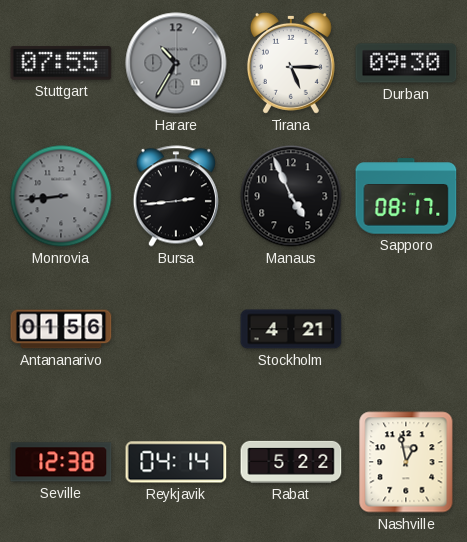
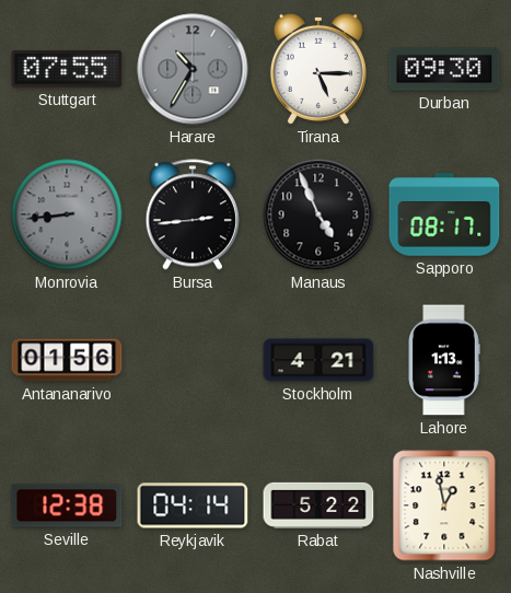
Lahore: none -> 1:13
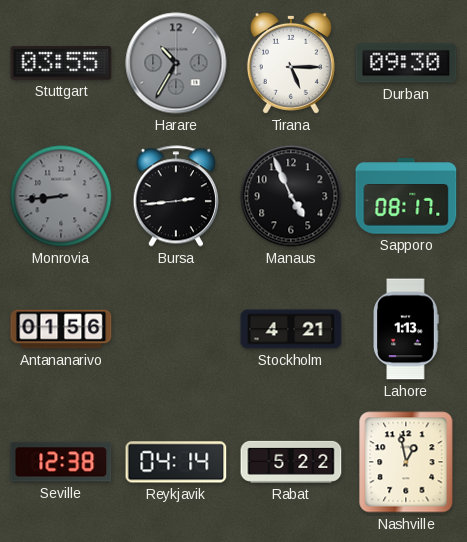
Stuttgart: 07:55 -> 03:55
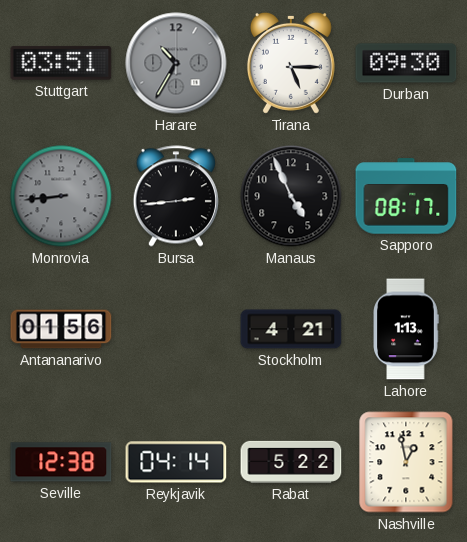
Stuttgart: 03:55 -> 03:51
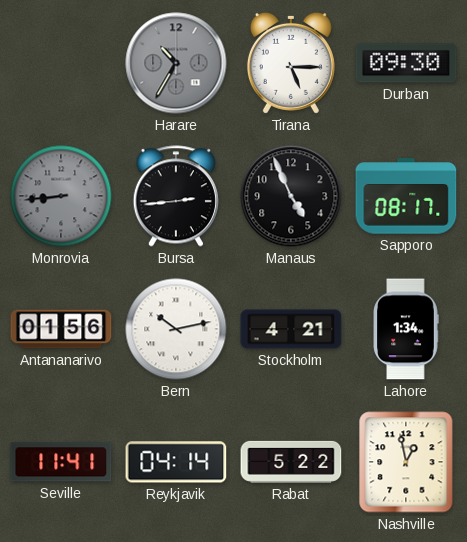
Stuttgart: 03:51 -> none
Bern: none -> 10:13
Lahore: 1:13 -> 1:34
Seville: 12:38 -> 11:41
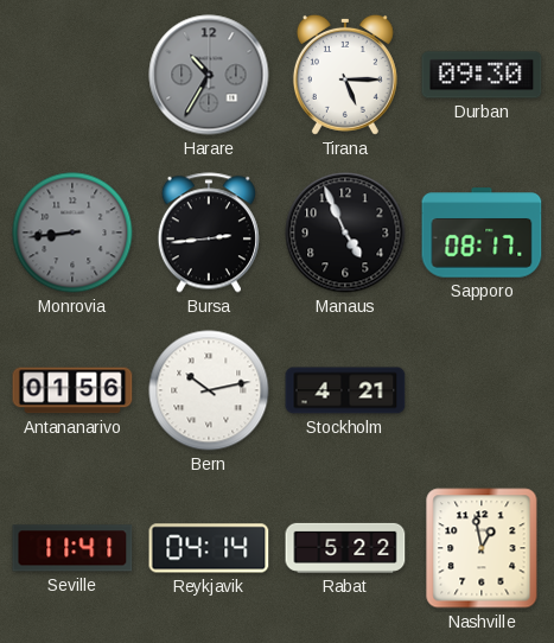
Lahore: 1:34 -> none
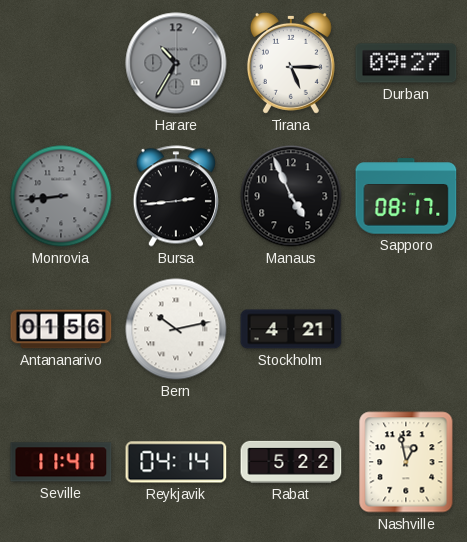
Durban: 09:30 -> 09:27
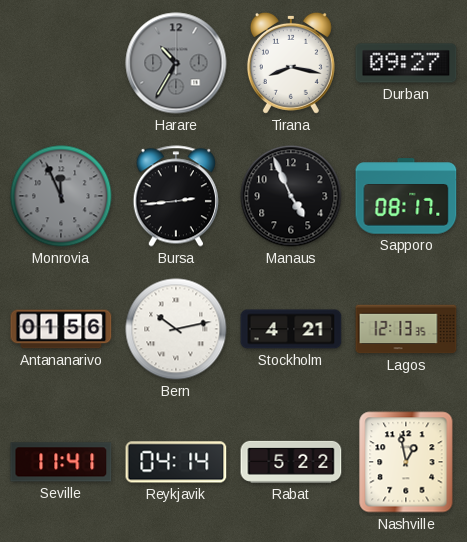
Tirana: 5:15 -> 8:17
Monrovia: 8:44 -> 11:56
Lagos: none -> 12:13
